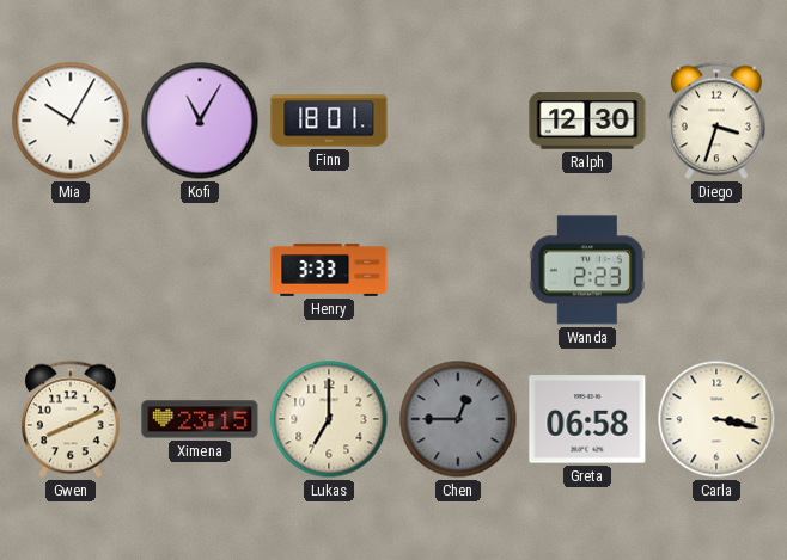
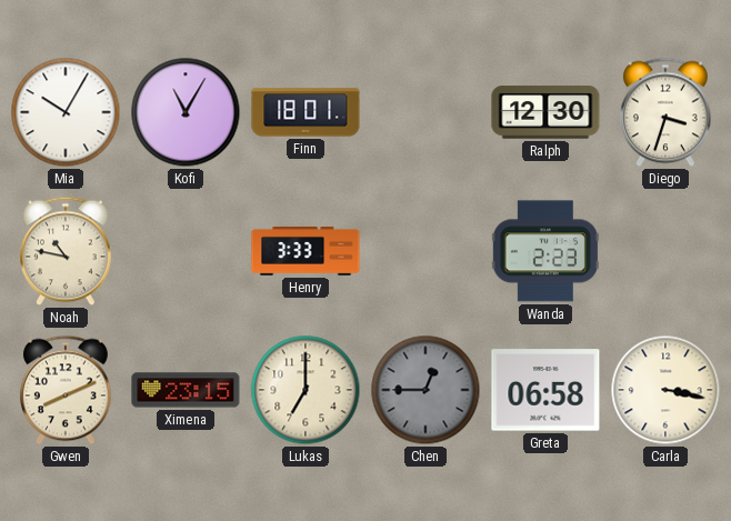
Noah: none -> 10:47
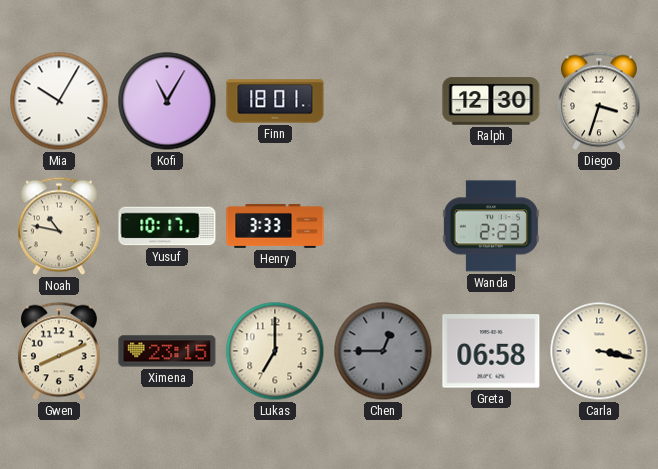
Yusuf: none -> 10:17
